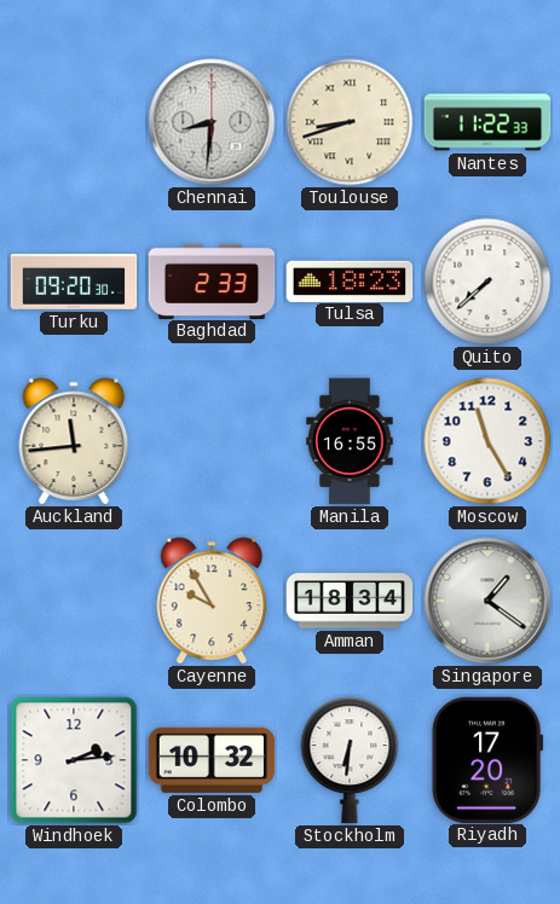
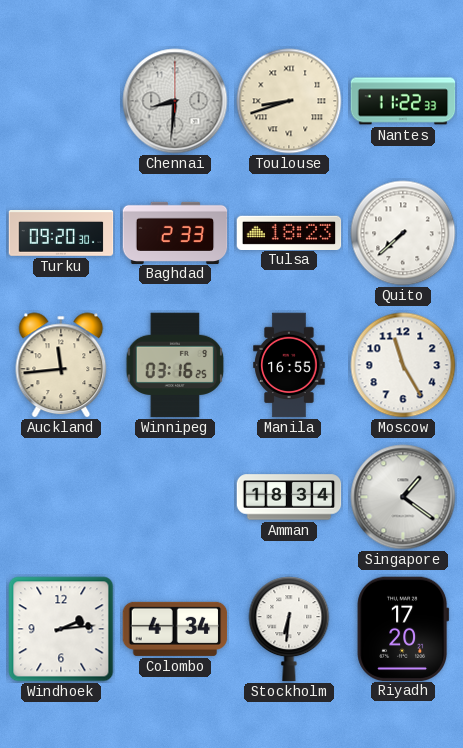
Winnipeg: none -> 03:16
Cayenne: 9:55 -> none
Colombo: 10:32 -> 4:34
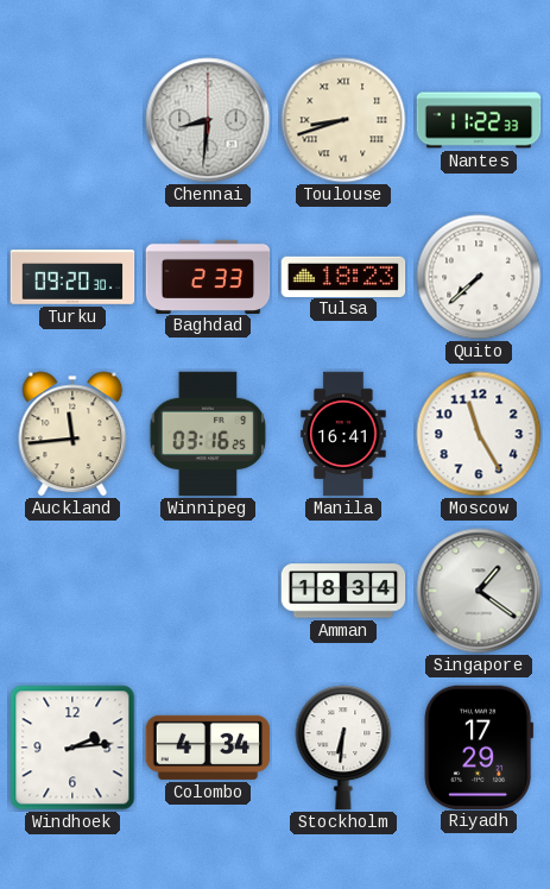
Manila: 16:55 -> 16:41
Riyadh: 17:20 -> 17:29
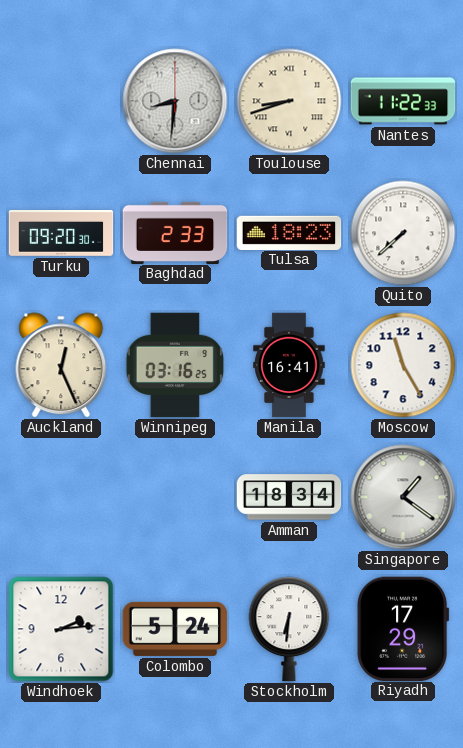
Auckland: 11:44 -> 12:26
Colombo: 4:34 -> 5:24
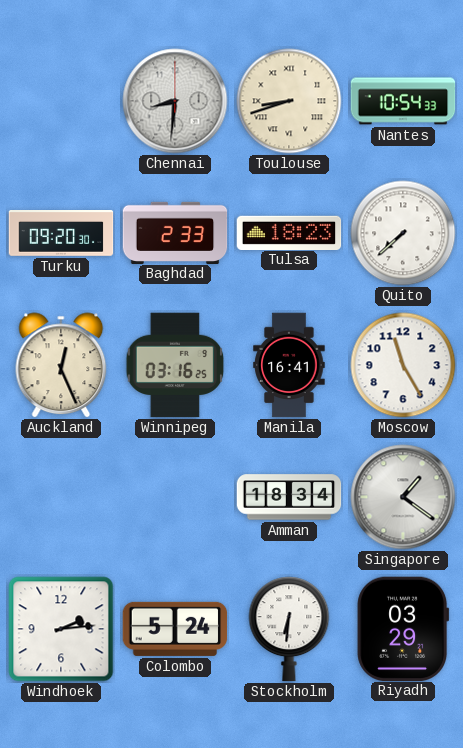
Nantes: 11:22 -> 10:54
Riyadh: 17:29 -> 03:29
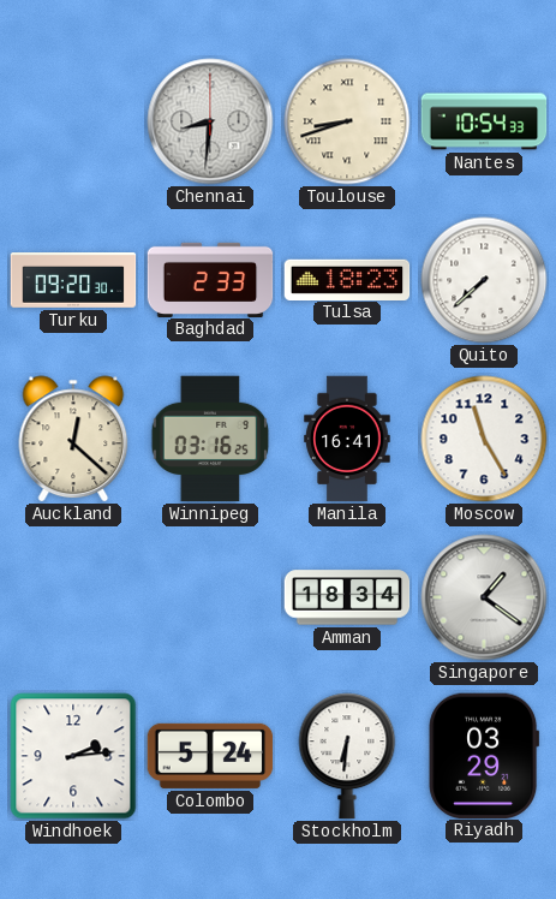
Auckland: 12:26 -> 12:22
